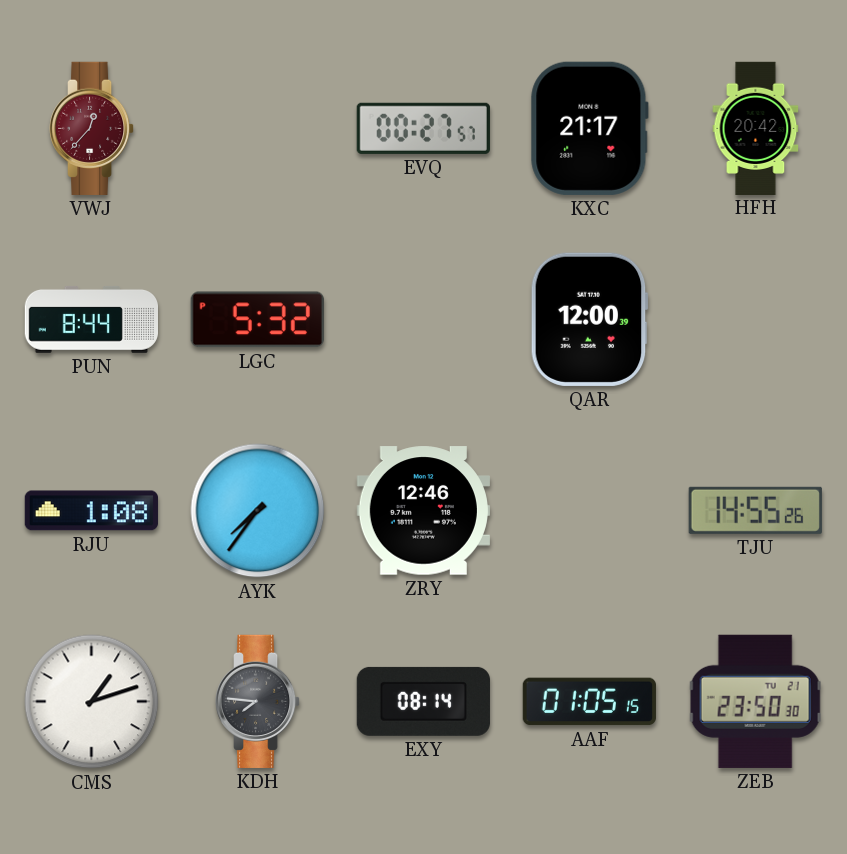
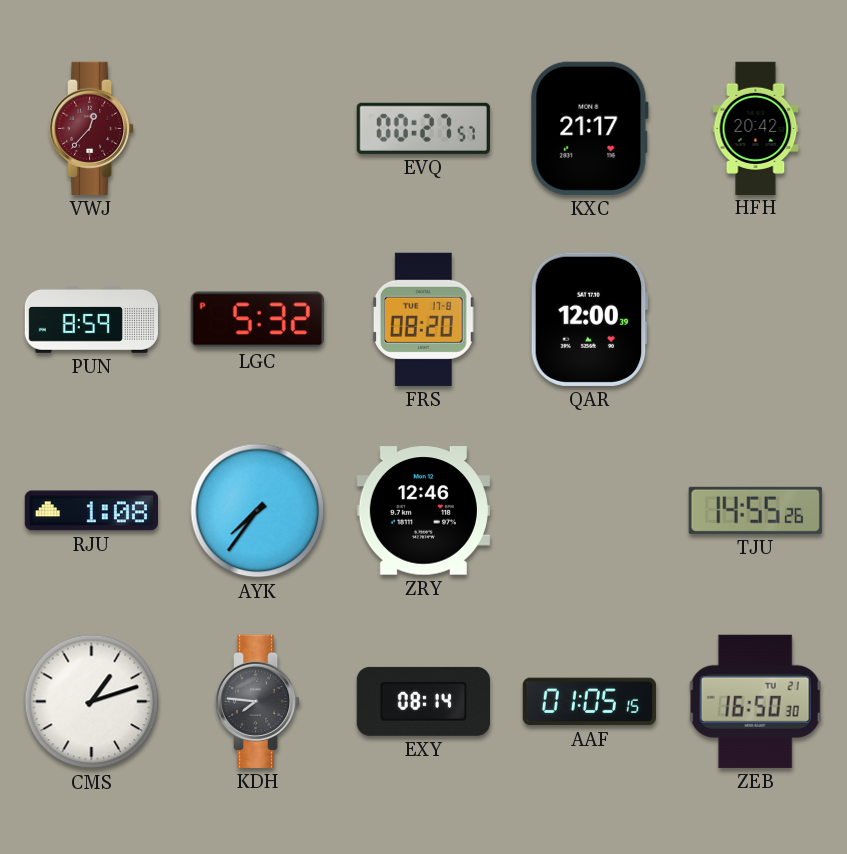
PUN: 8:44 -> 8:59
FRS: none -> 08:20
ZEB: 23:50 -> 16:50
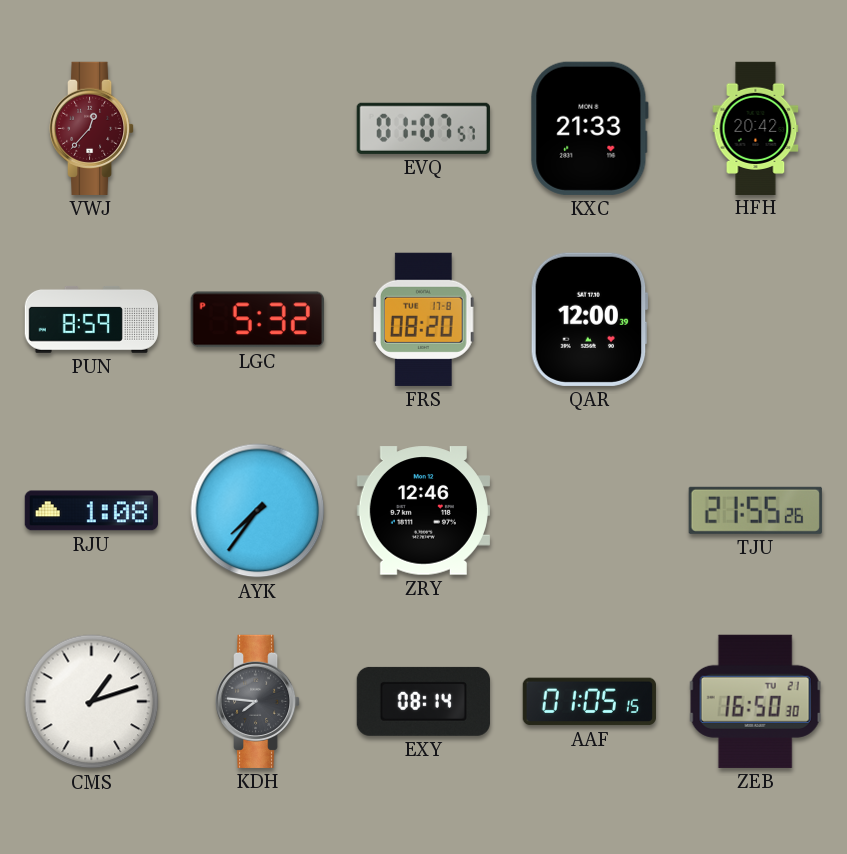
EVQ: 00:27 -> 01:07
KXC: 21:17 -> 21:33
TJU: 14:55 -> 21:55
